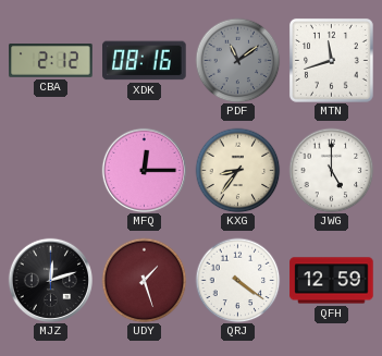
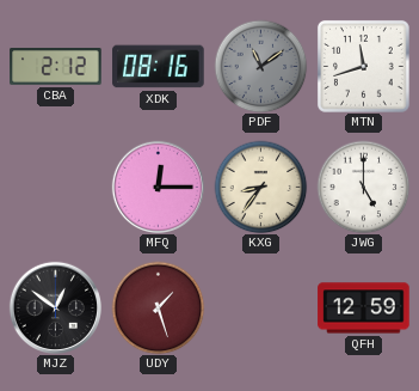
MJZ: 12:12 -> 12:51
QRJ: 4:21 -> none
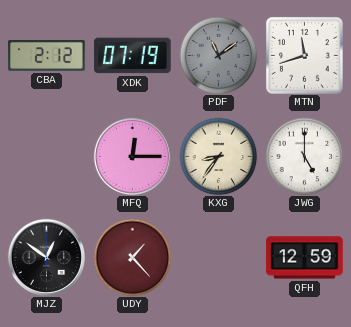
XDK: 08:16 -> 07:19
UDY: 1:27 -> 1:23
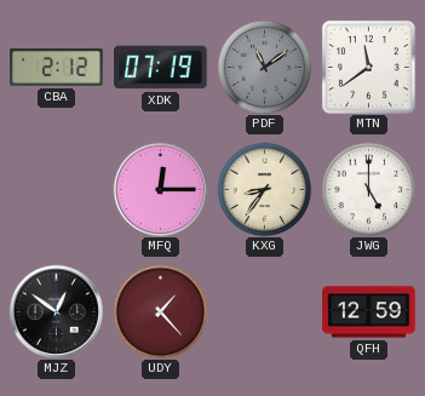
MTN: 11:42 -> 11:39
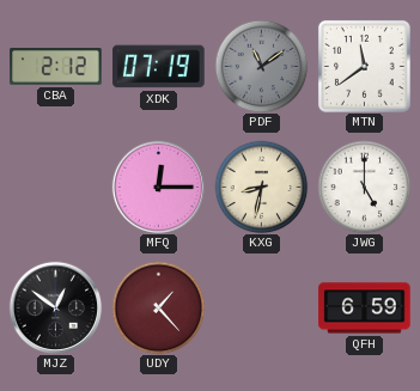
KXG: 8:36 -> 8:32
QFH: 12:59 -> 6:59
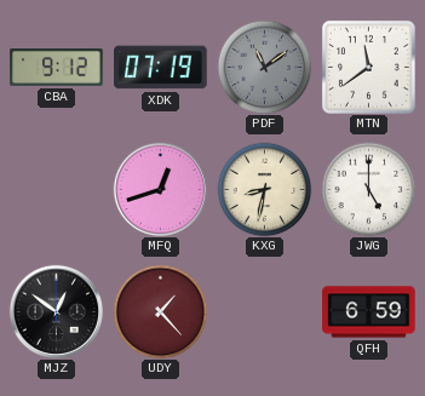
CBA: 2:12 -> 9:12
MFQ: 12:15 -> 12:42
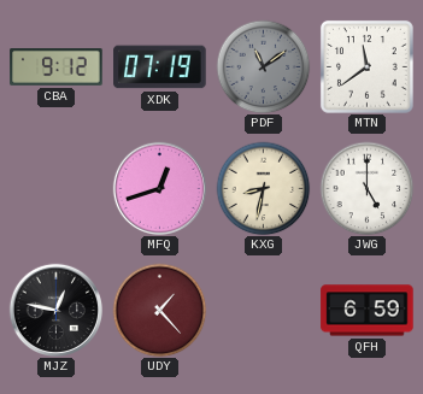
MJZ: 12:51 -> 12:47
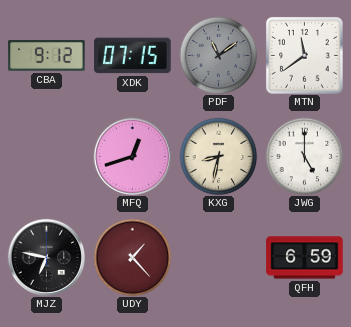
XDK: 07:19 -> 07:15
MJZ: 12:47 -> 6:47
